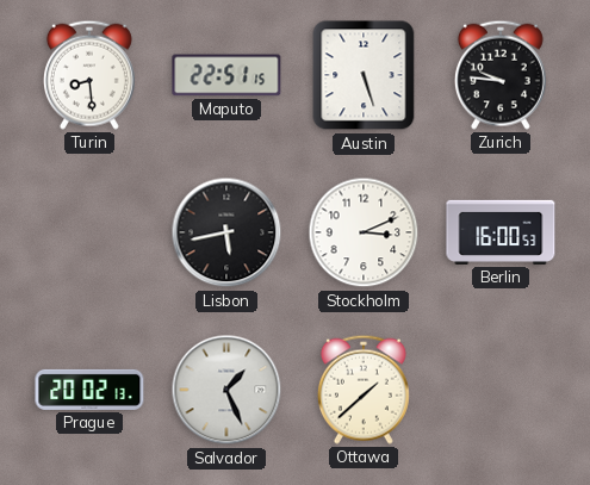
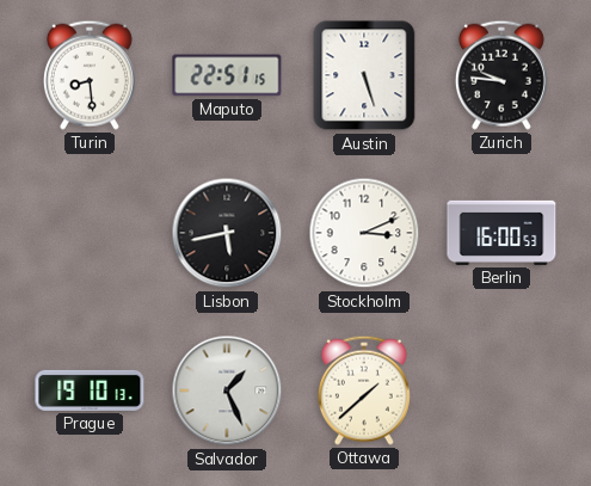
Prague: 20:02 -> 19:10
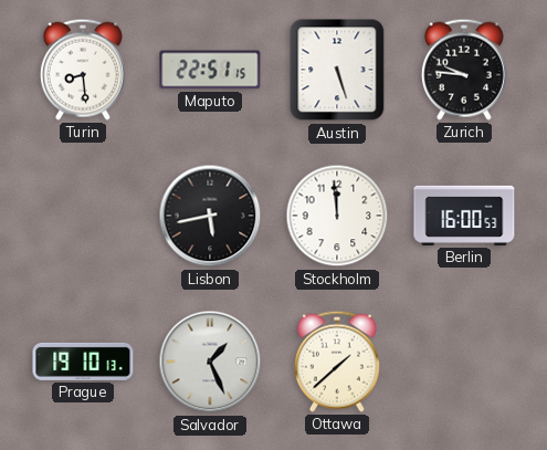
Stockholm: 3:11 -> 11:59
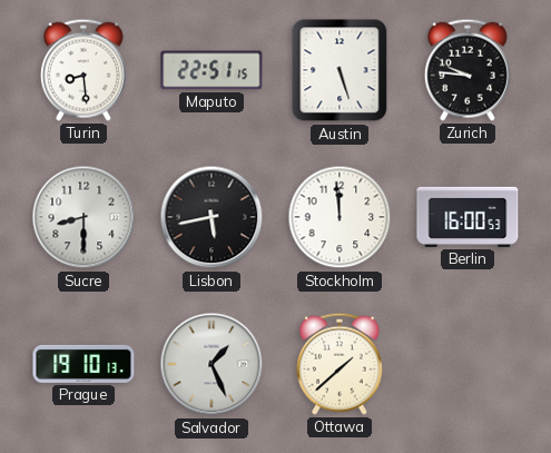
Sucre: none -> 8:30
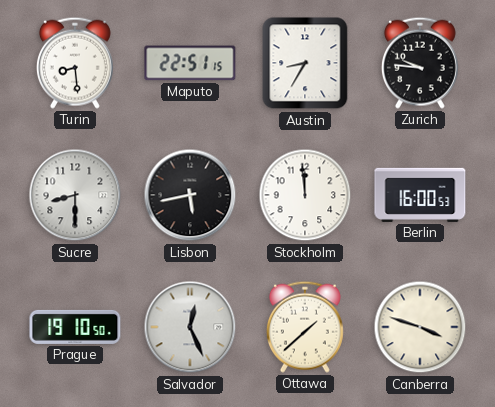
Austin: 5:27 -> 8:35
Prague: 19:10:13 -> 19:10:50
Salvador: 1:26 -> 12:26
Canberra: none -> 3:48
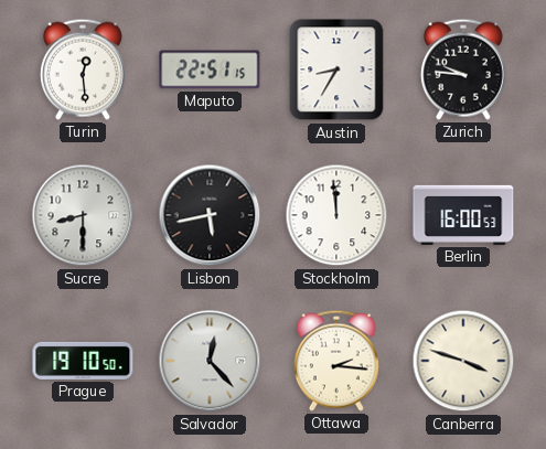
Turin: 8:29 -> 12:29
Salvador: 12:26 -> 12:23
Ottawa: 1:38 -> 2:16
